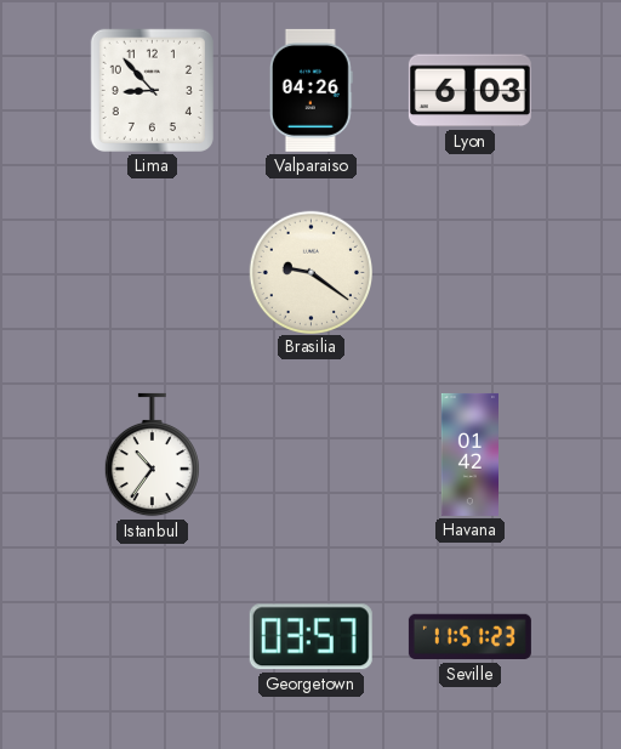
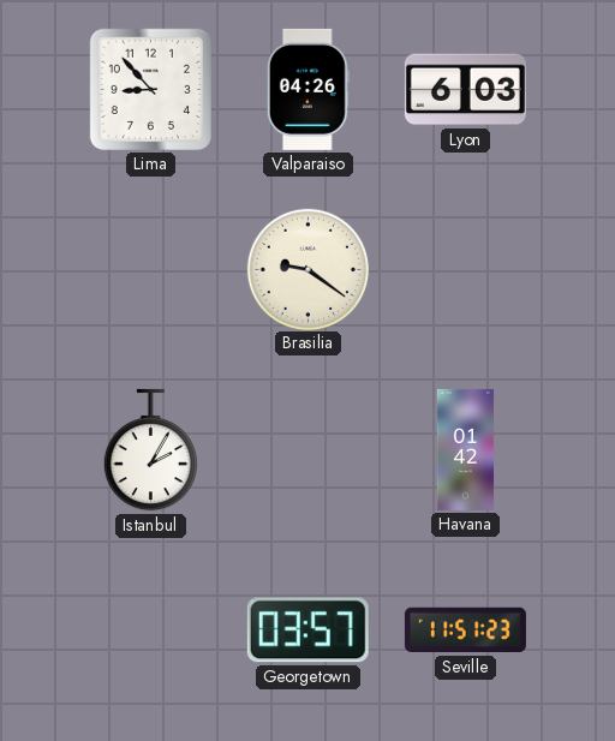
Istanbul: 10:36 -> 2:05
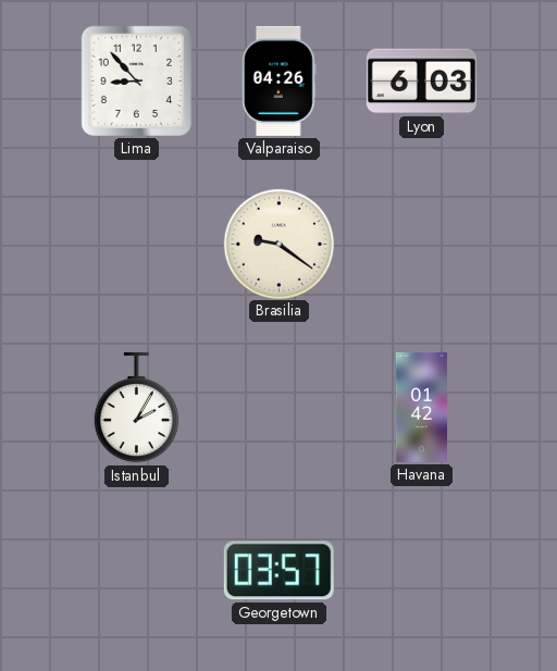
Seville: 11:51 -> none
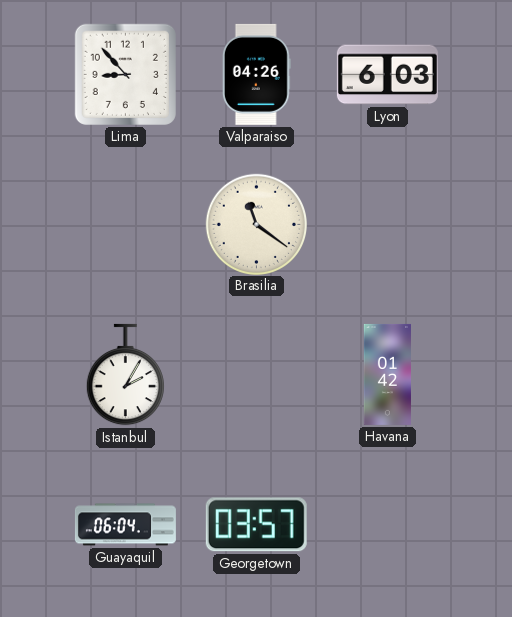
Brasilia: 9:21 -> 11:21
Guayaquil: none -> 06:04
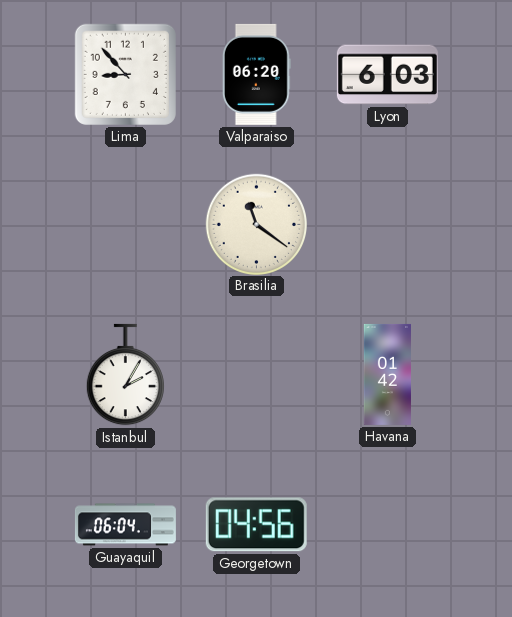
Valparaiso: 04:26 -> 06:20
Georgetown: 03:57 -> 04:56
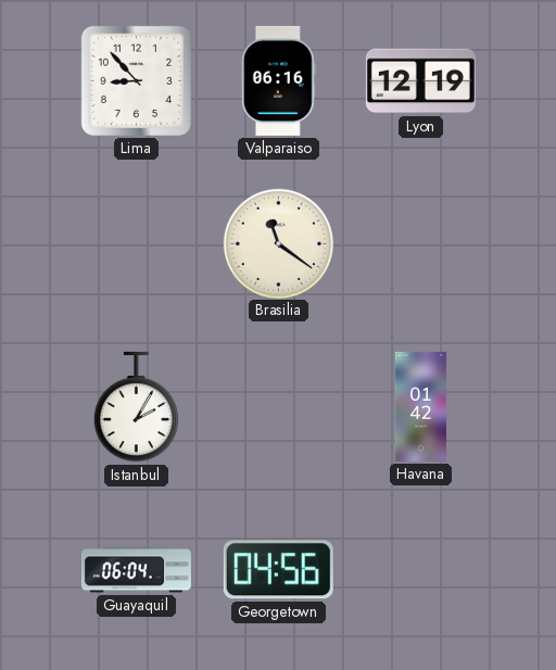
Valparaiso: 06:20 -> 06:16
Lyon: 6:03 -> 12:19
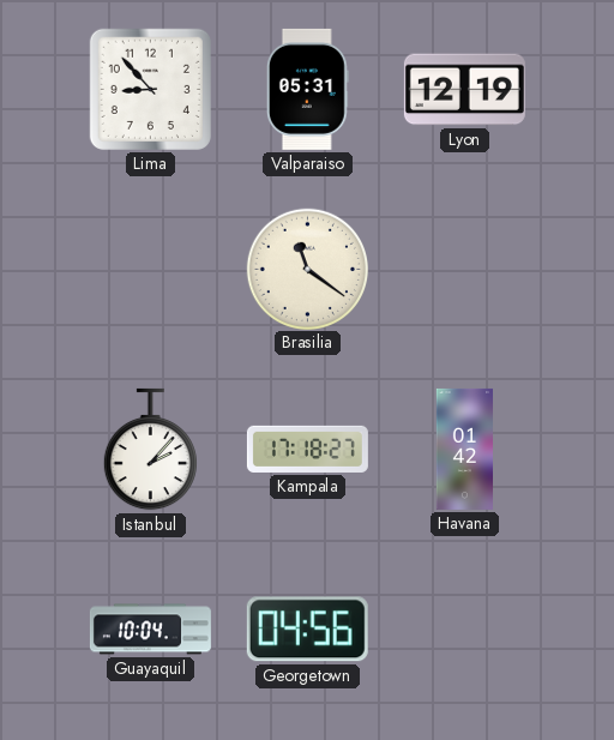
Valparaiso: 06:16 -> 05:31
Istanbul: 2:05 -> 2:07
Kampala: none -> 17:18
Guayaquil: 06:04 -> 10:04
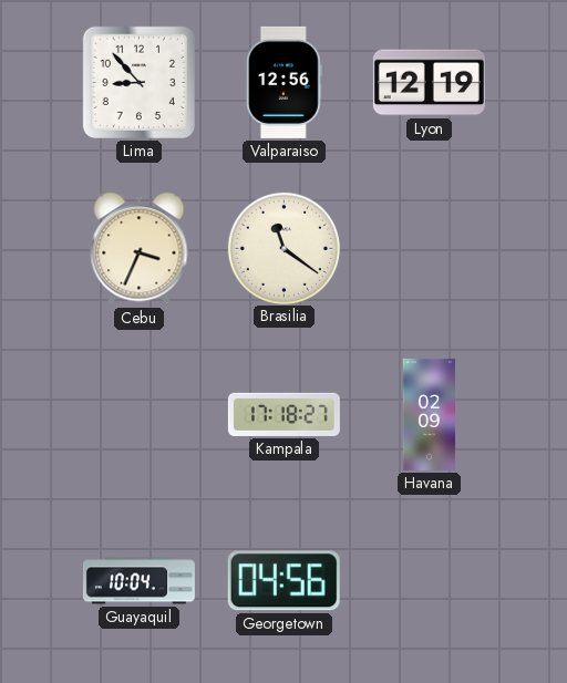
Valparaiso: 05:31 -> 12:56
Cebu: none -> 3:34
Istanbul: 2:07 -> none
Havana: 01:42 -> 02:09
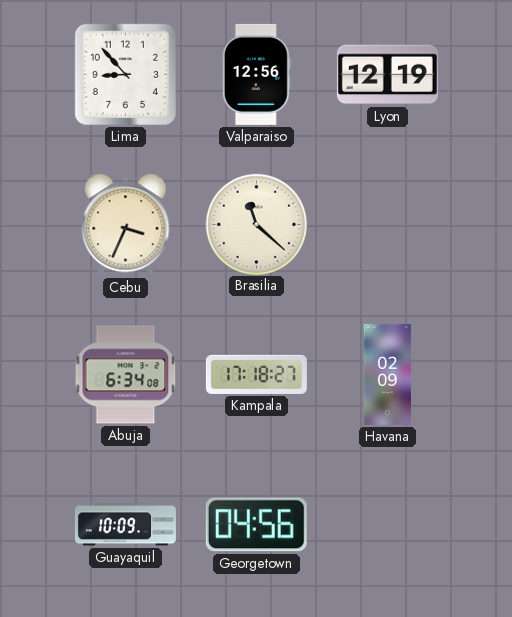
Brasilia: 11:21 -> 11:22
Abuja: none -> 6:34
Guayaquil: 10:04 -> 10:09
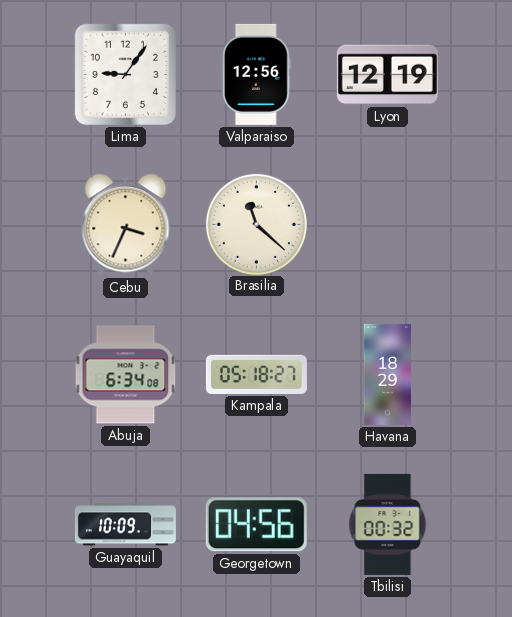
Lima: 8:53 -> 9:06
Kampala: 17:18 -> 05:18
Havana: 02:09 -> 18:29
Tbilisi: none -> 00:32
